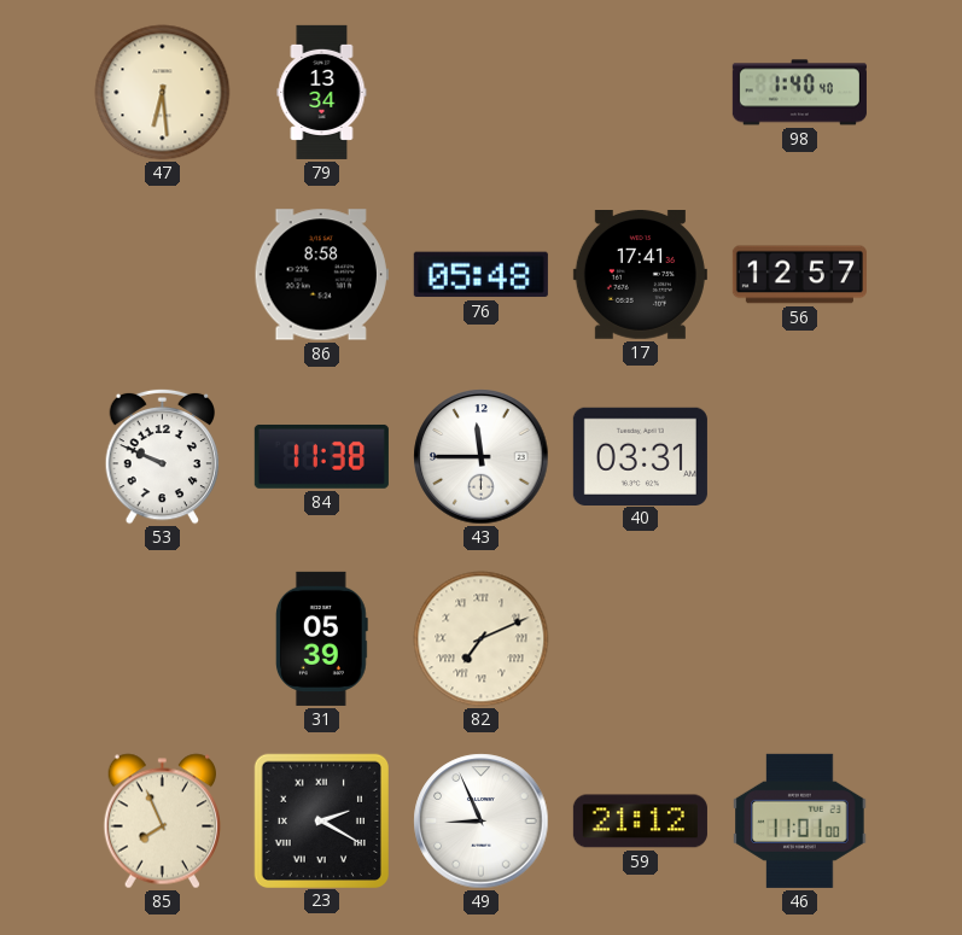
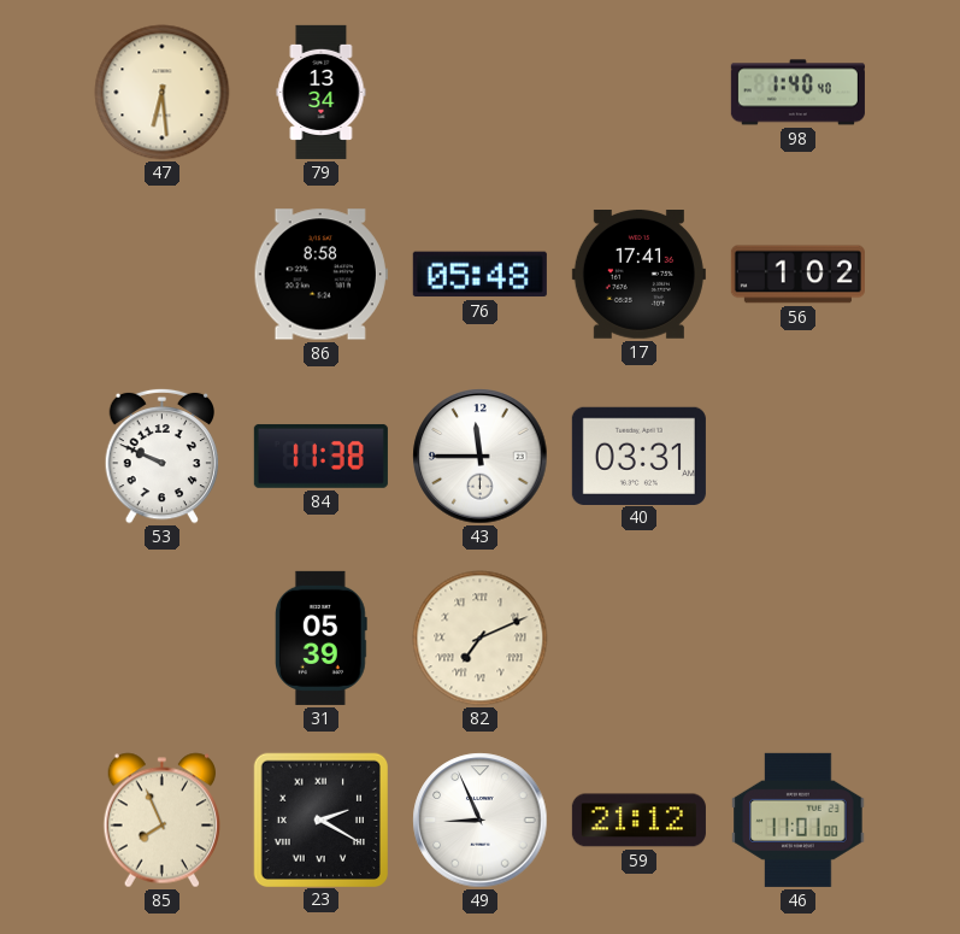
56: 12:57 -> 1:02
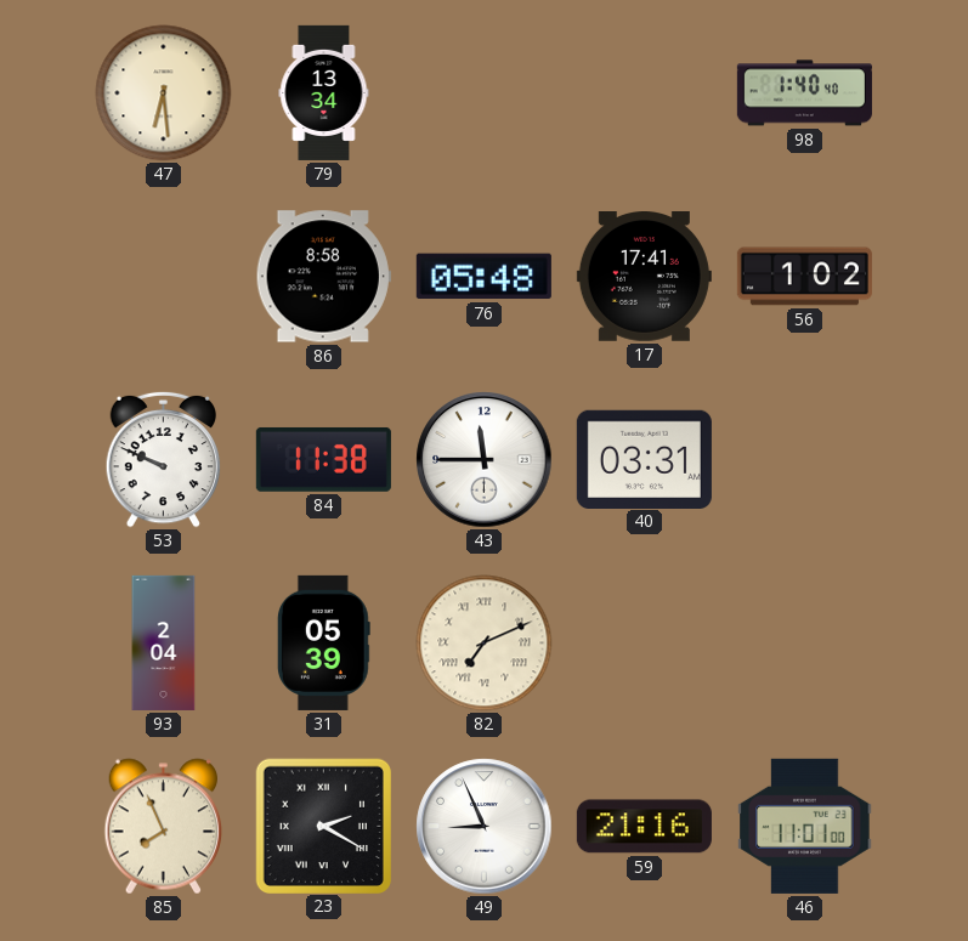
93: none -> 2:04
59: 21:12 -> 21:16
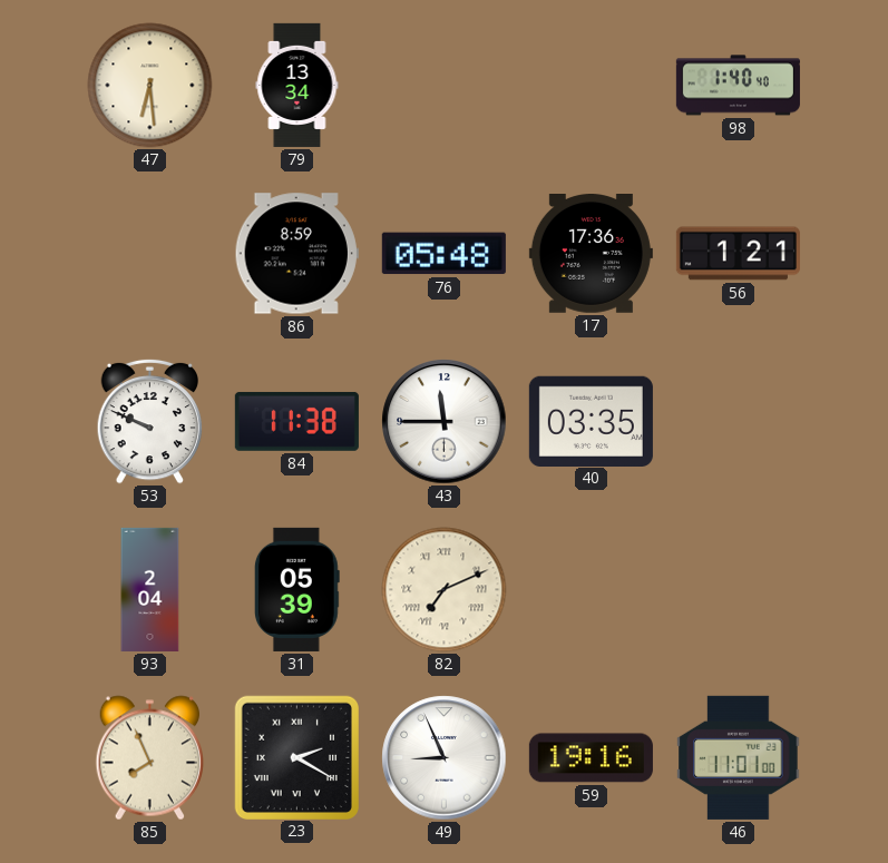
86: 8:58 -> 8:59
17: 17:41 -> 17:36
56: 1:02 -> 1:21
40: 03:31 -> 03:35
59: 21:16 -> 19:16
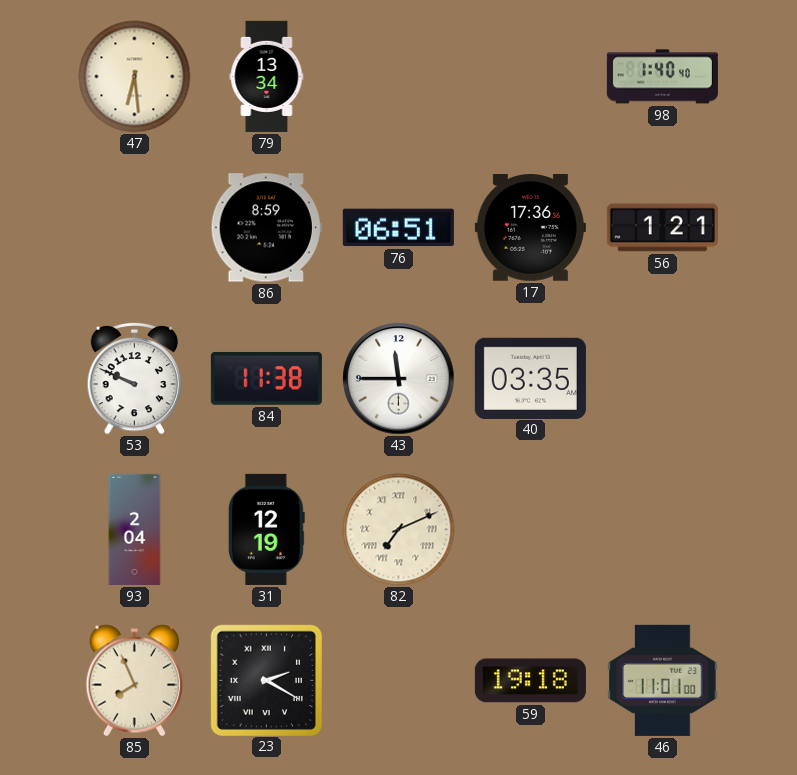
76: 05:48 -> 06:51
31: 05:39 -> 12:19
49: 8:56 -> none
59: 19:16 -> 19:18
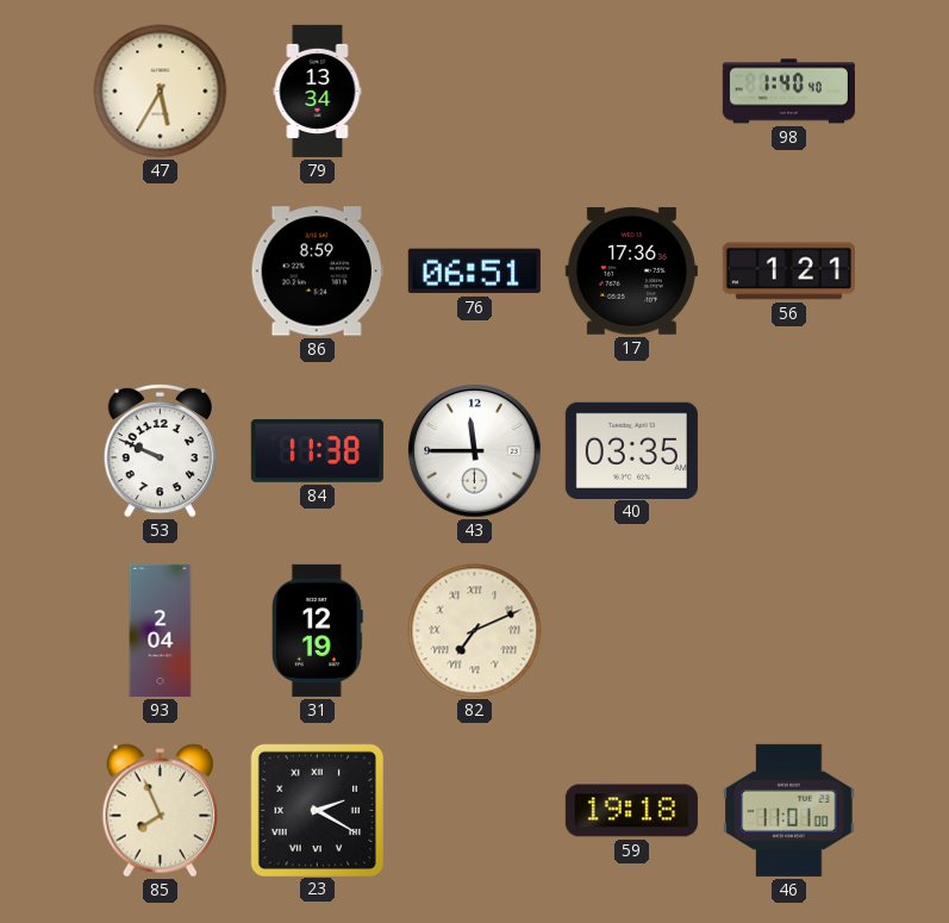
47: 6:29 -> 5:35
